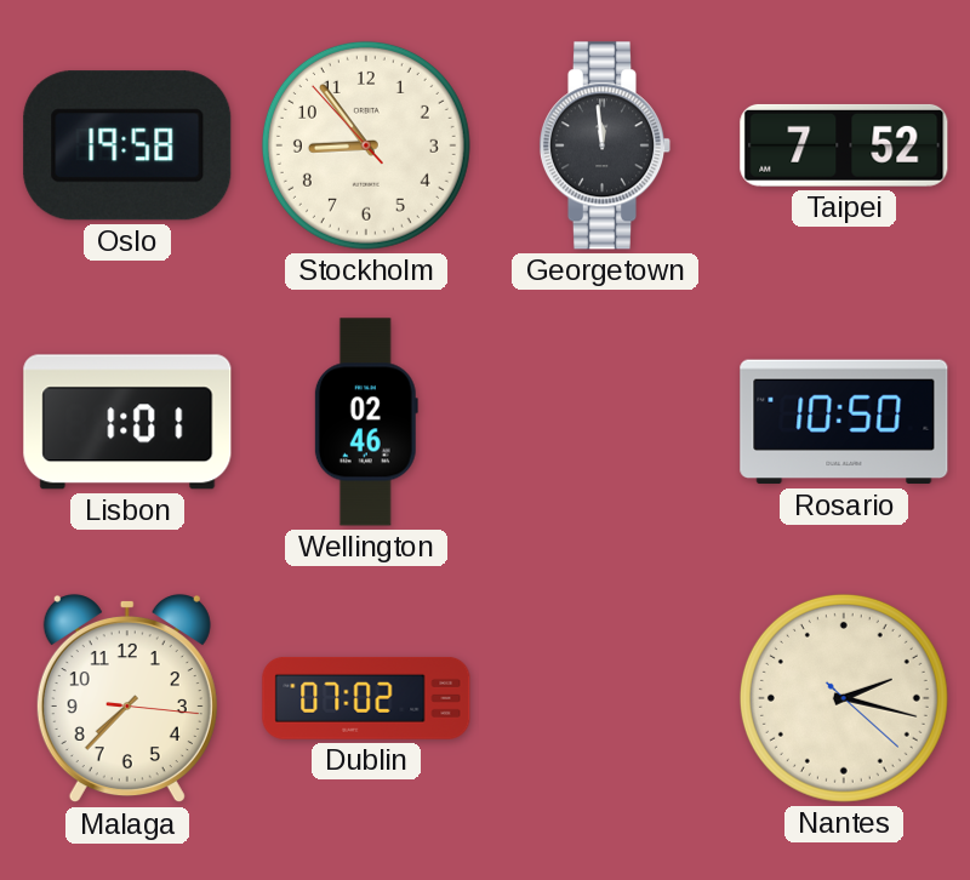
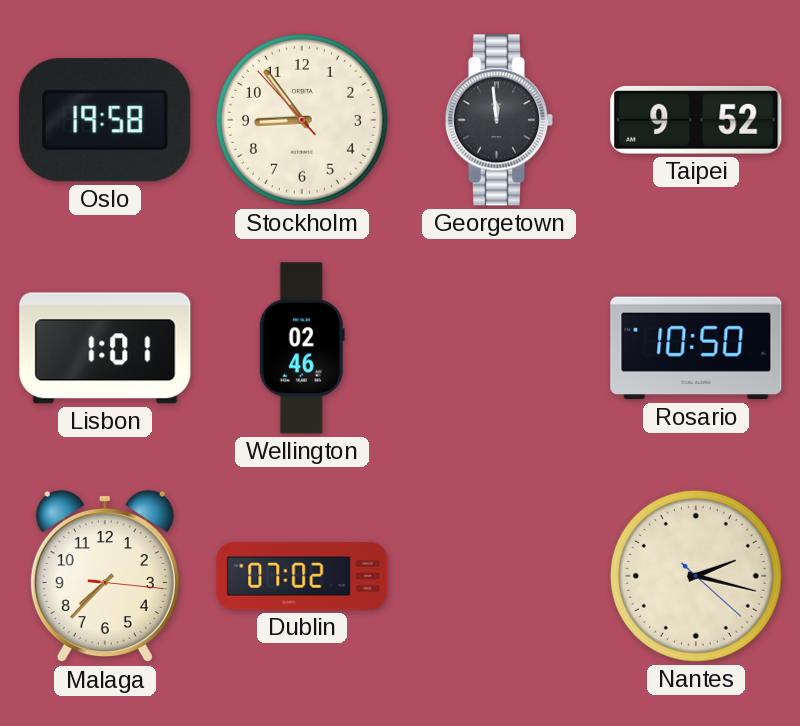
Taipei: 7:52 -> 9:52
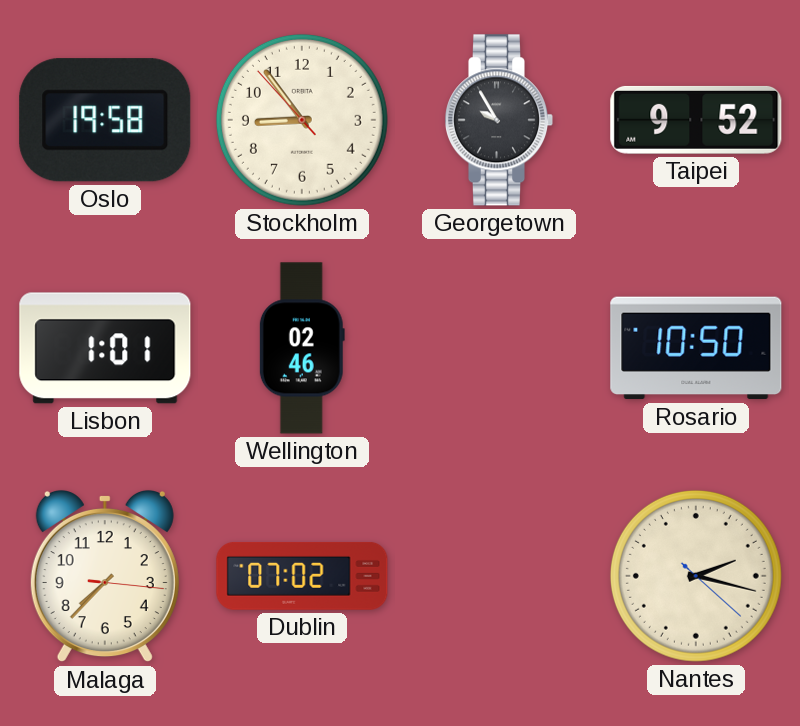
Georgetown: 11:59 -> 9:55
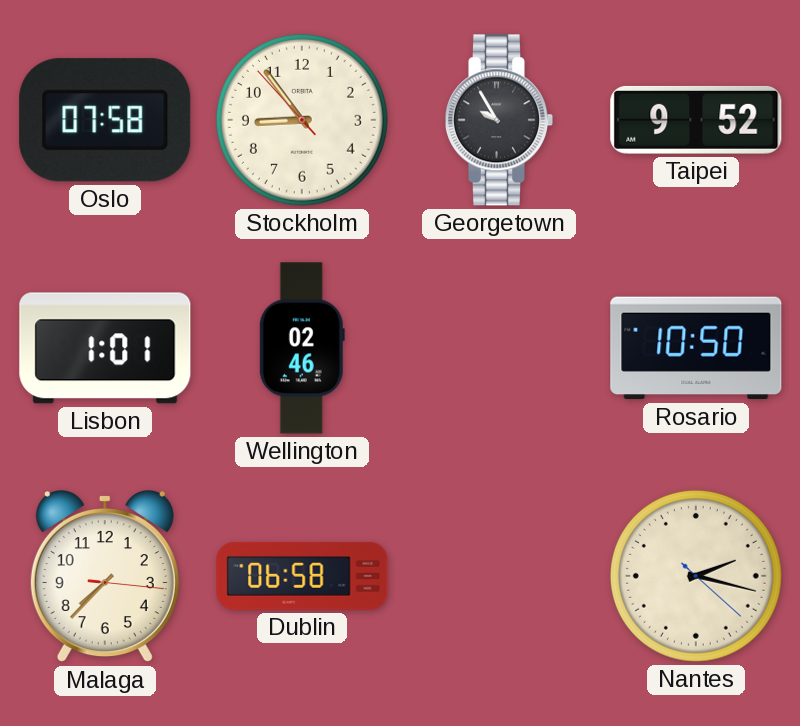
Oslo: 19:58 -> 07:58
Dublin: 07:02 -> 06:58
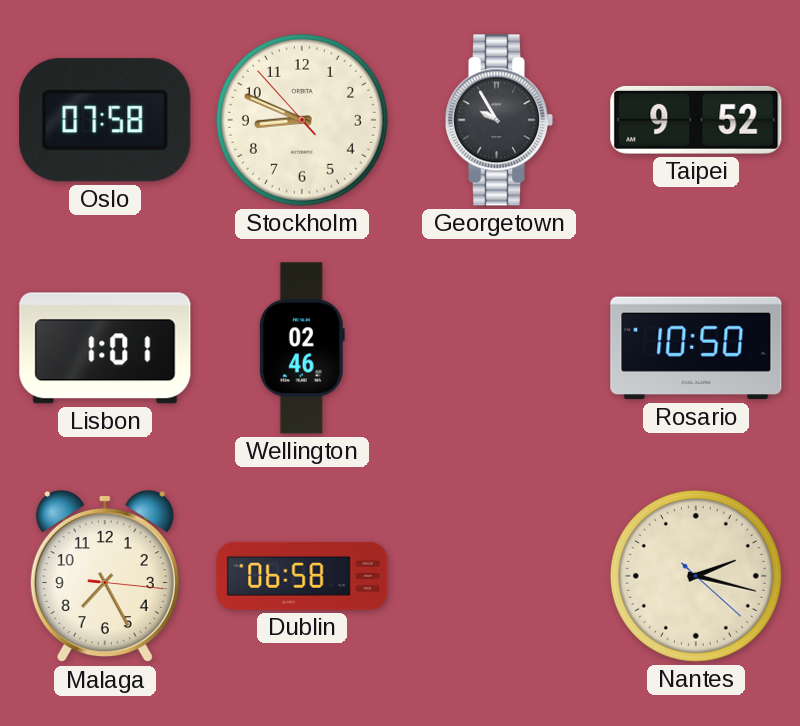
Stockholm: 8:53 -> 8:48
Malaga: 7:37 -> 7:25
